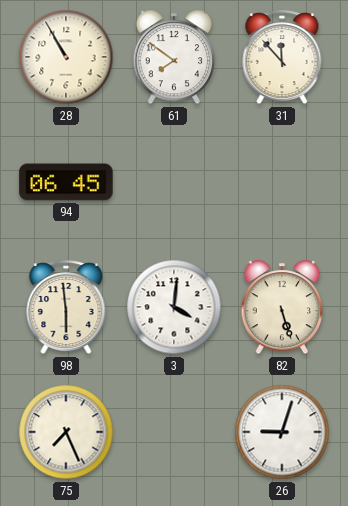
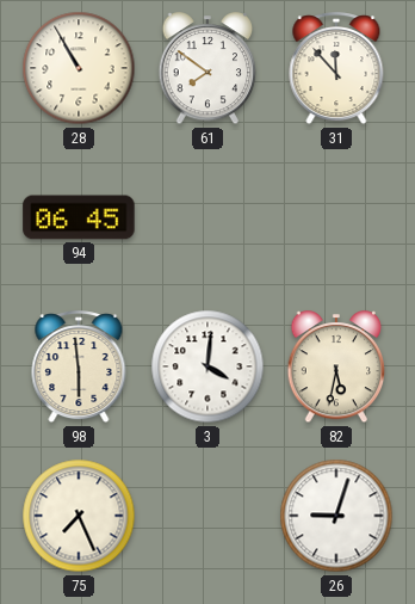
82: 5:27 -> 5:32
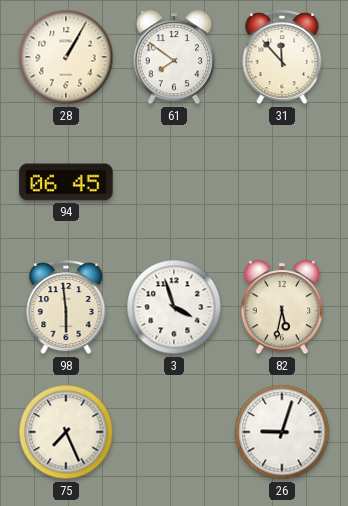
28: 10:55 -> 1:05
3: 4:01 -> 3:57
